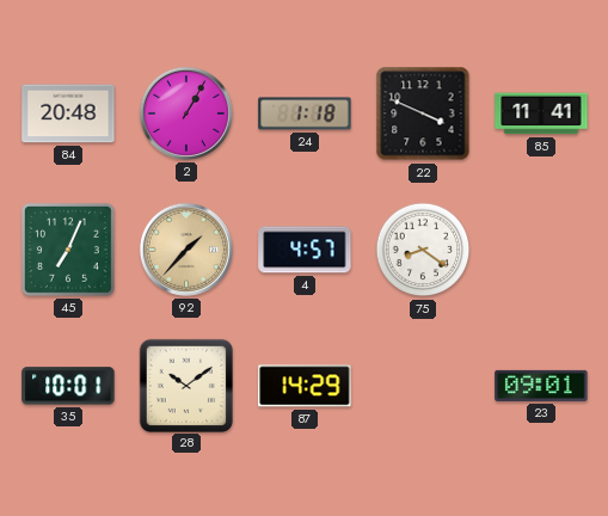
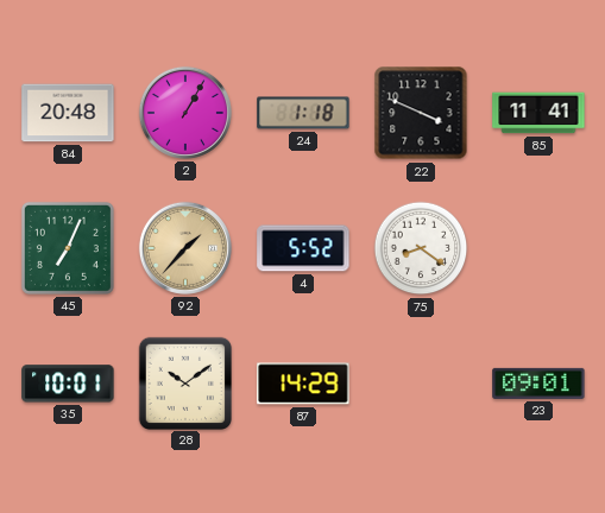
4: 4:57 -> 5:52
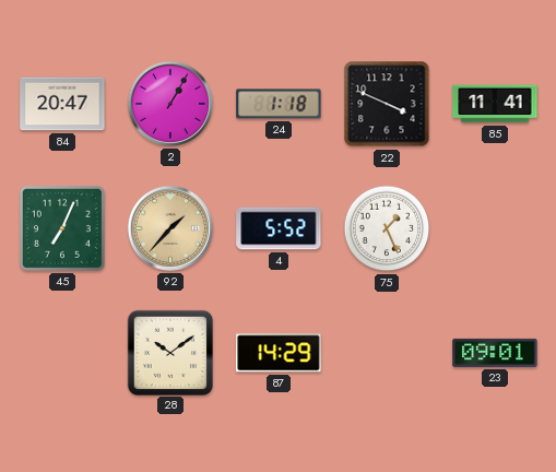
84: 20:48 -> 20:47
75: 8:21 -> 1:26
35: 10:01 -> none
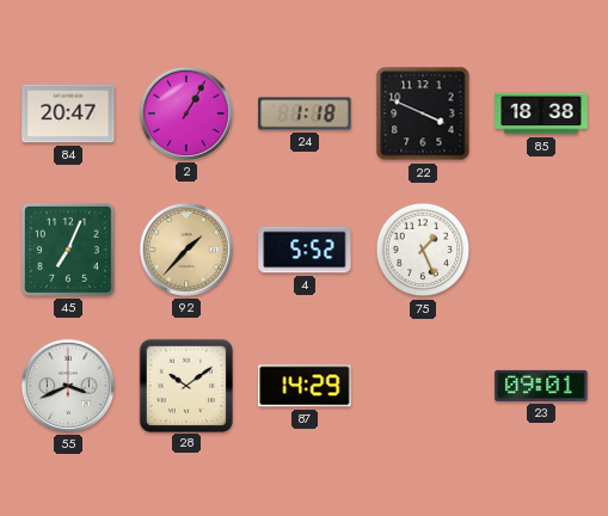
85: 11:41 -> 18:38
55: none -> 3:41
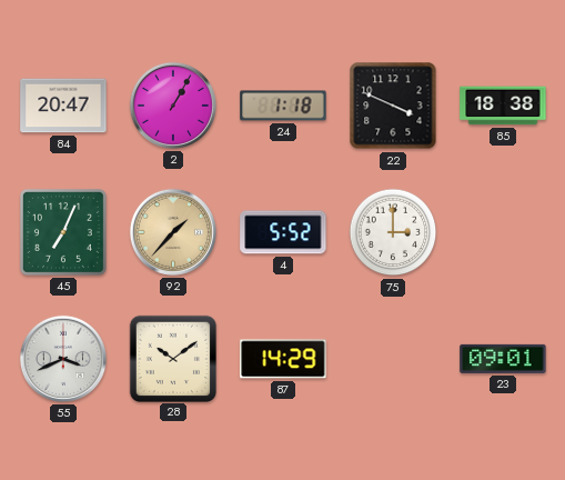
75: 1:26 -> 3:00
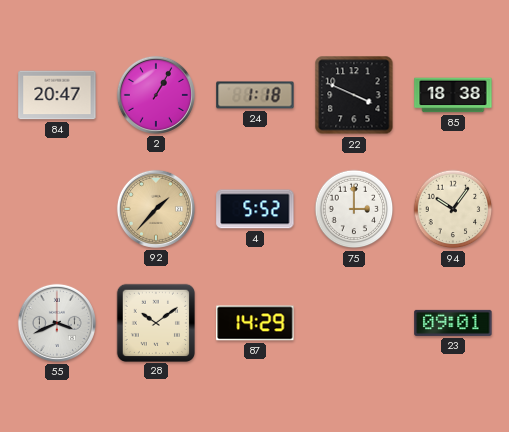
45: 7:04 -> none
94: none -> 10:06
